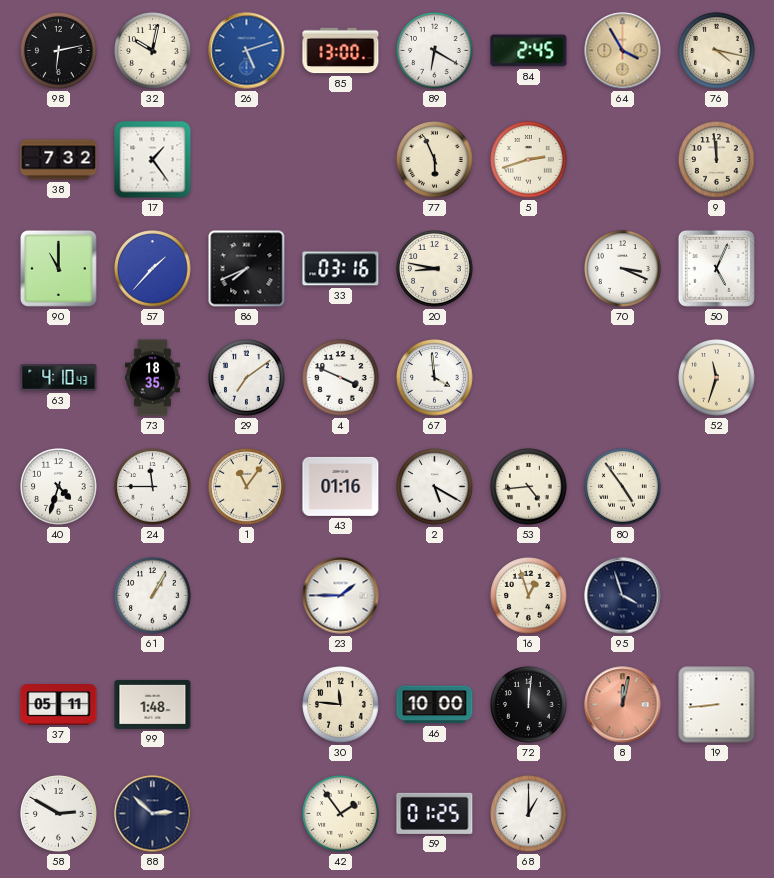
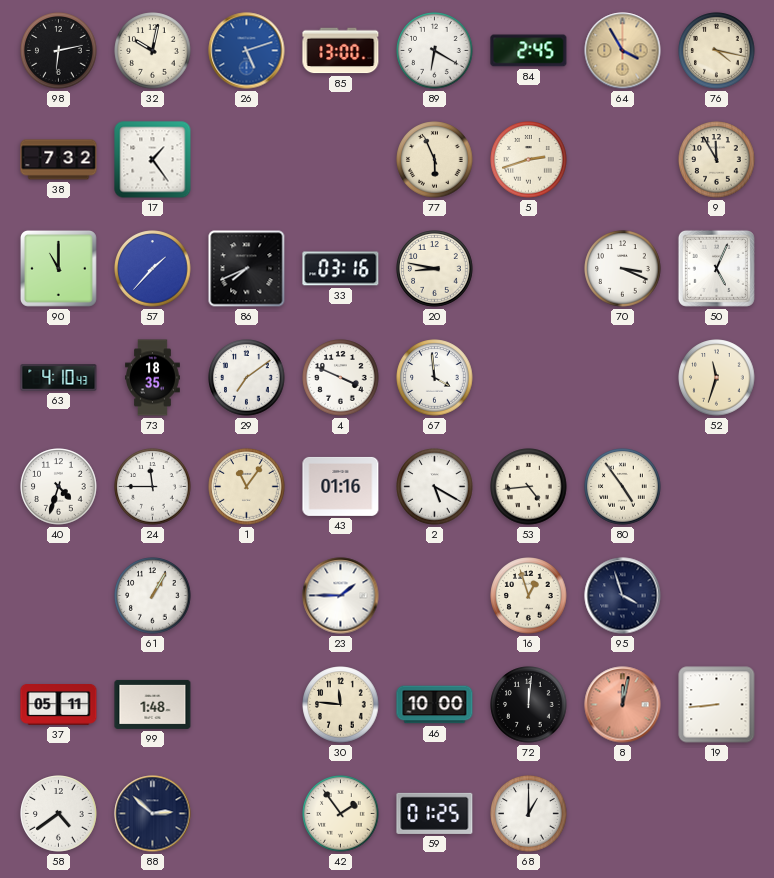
9: 11:59 -> 11:55
58: 2:50 -> 4:39
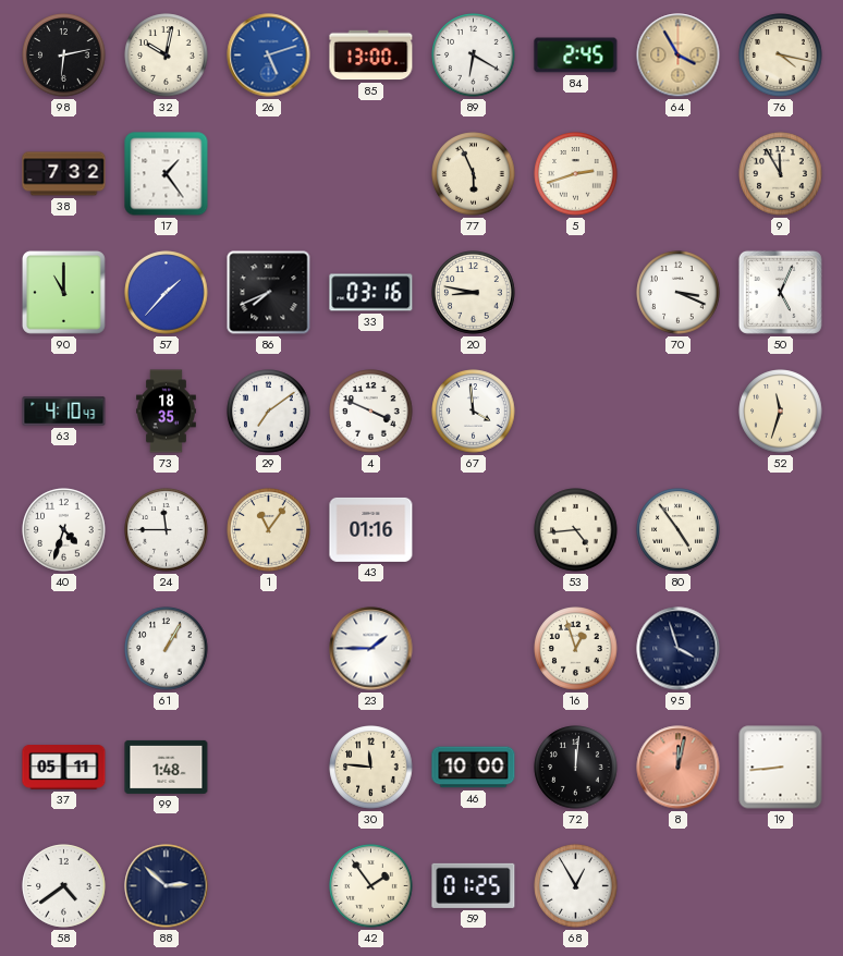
2: 5:20 -> none
68: 1:00 -> 12:55
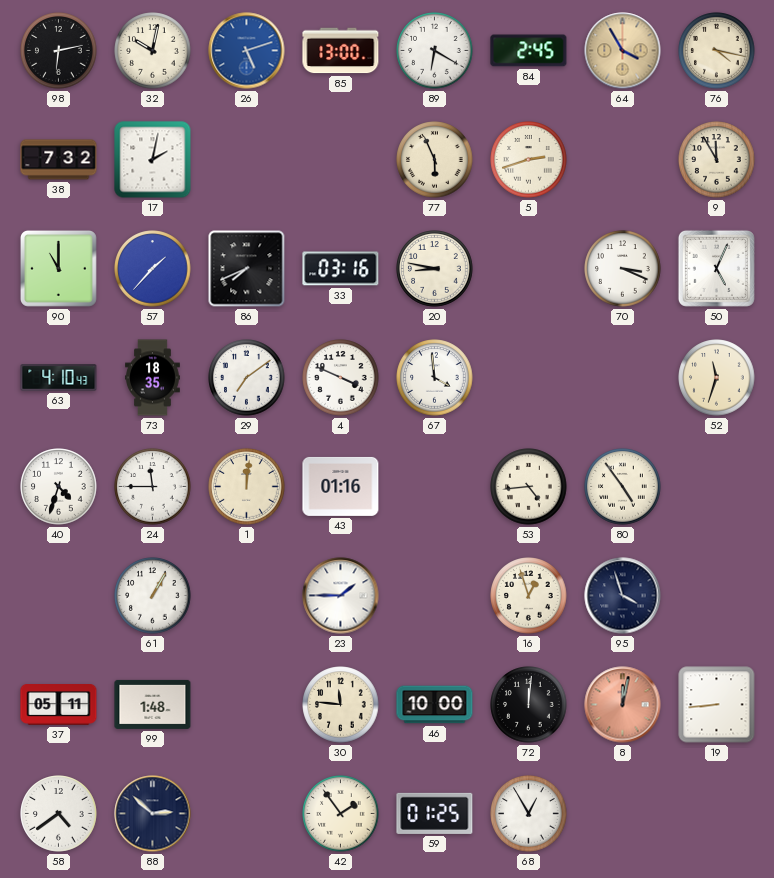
17: 1:24 -> 2:02
1: 11:06 -> 12:01
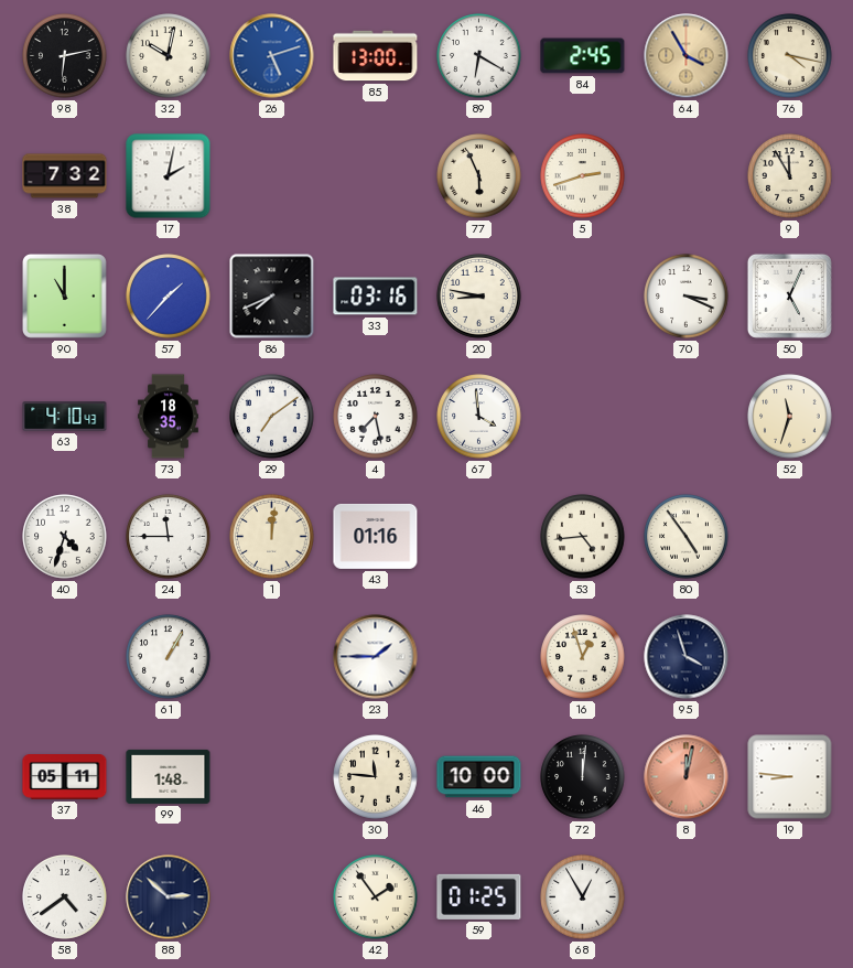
4: 3:49 -> 7:28
19: 8:44 -> 8:46
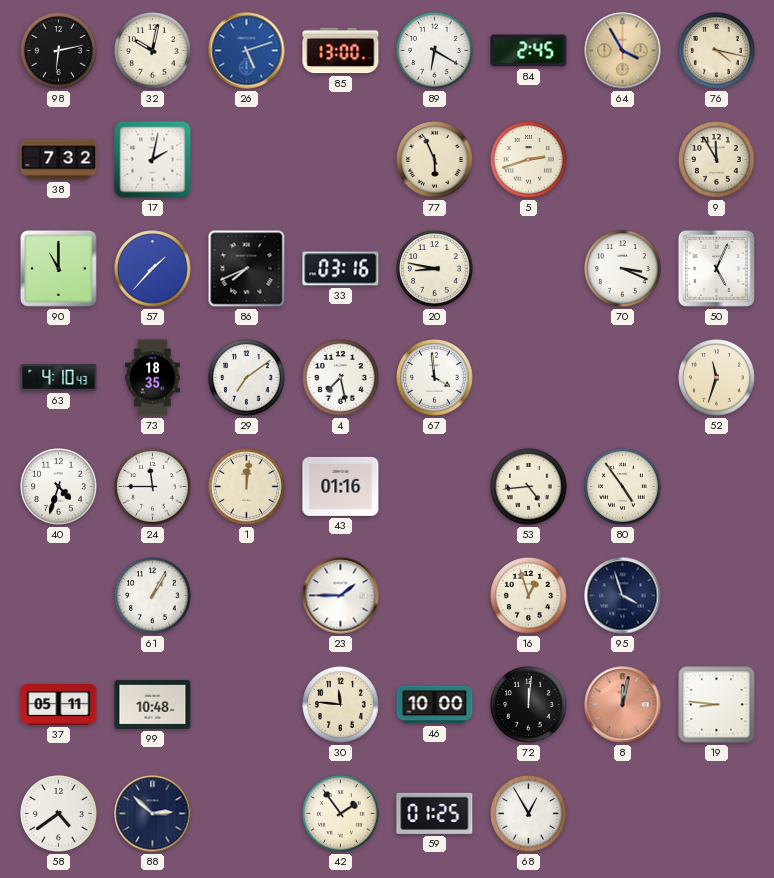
99: 1:48 -> 10:48
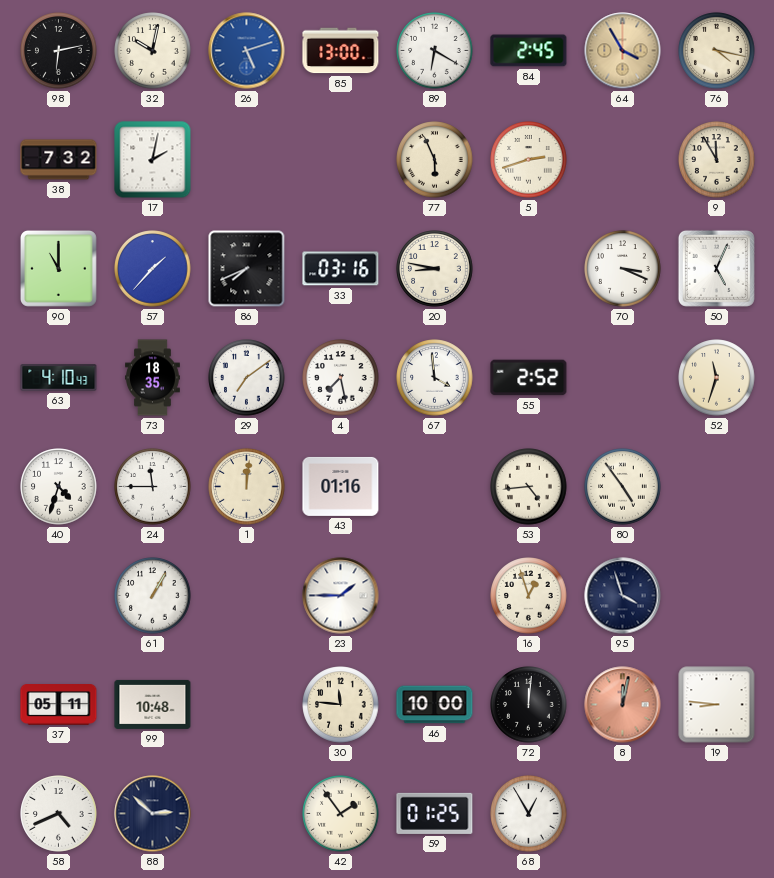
55: none -> 2:52
58: 4:39 -> 4:41
